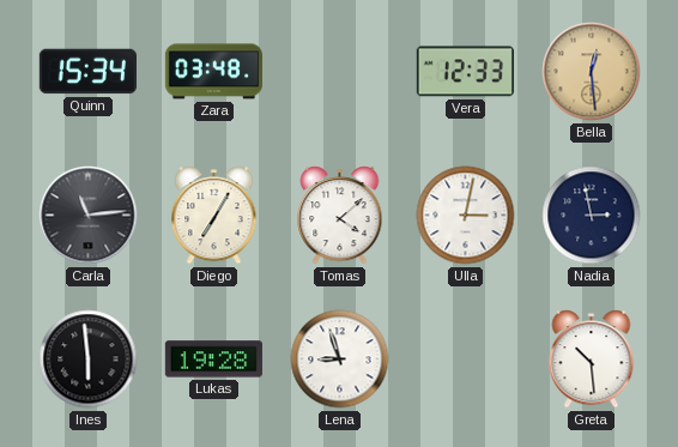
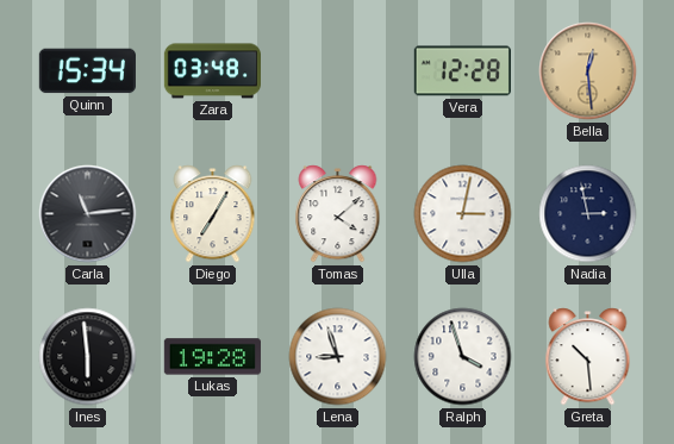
Vera: 12:33 -> 12:28
Ralph: none -> 3:57
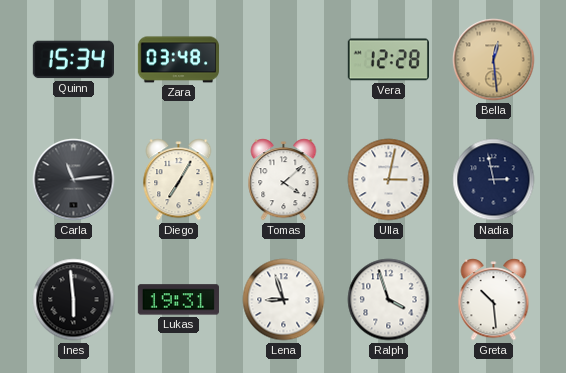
Lukas: 19:28 -> 19:31
